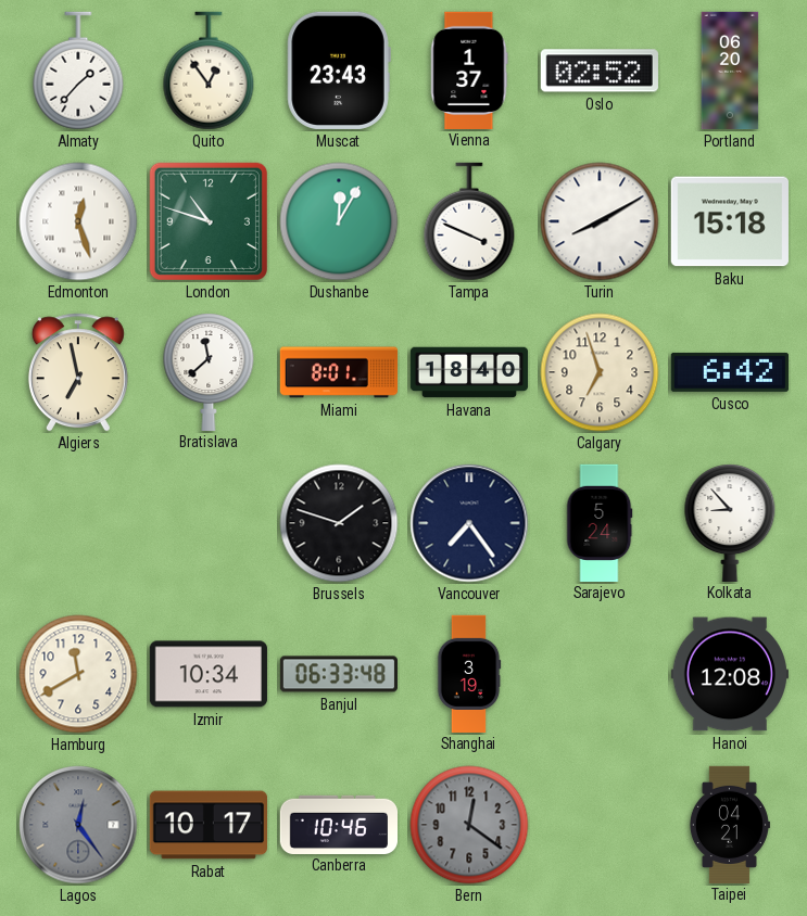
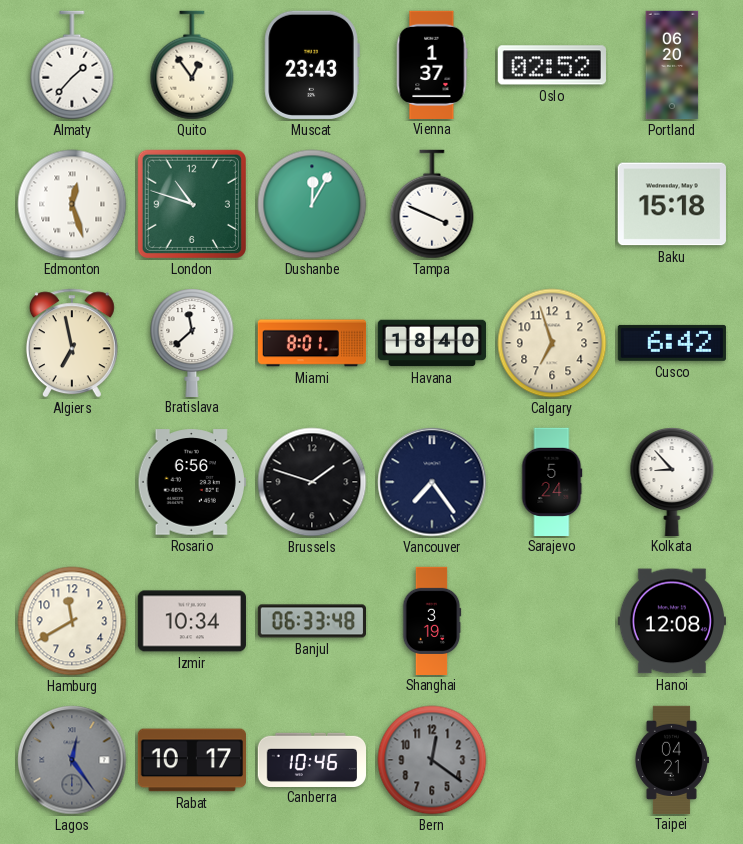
Turin: 8:10 -> none
Rosario: none -> 6:56
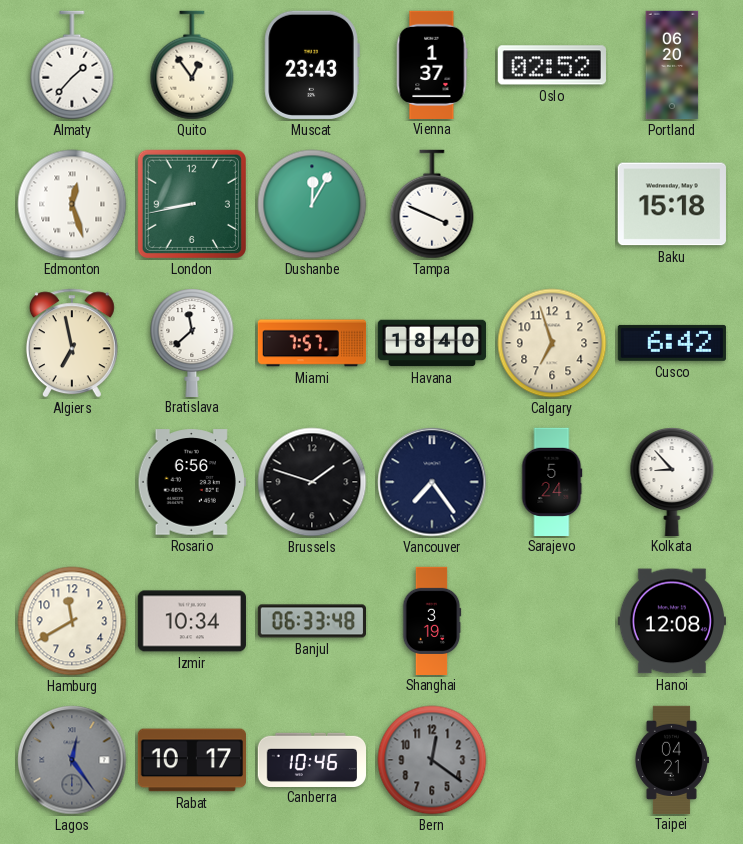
London: 10:48 -> 8:43
Miami: 8:01 -> 7:57
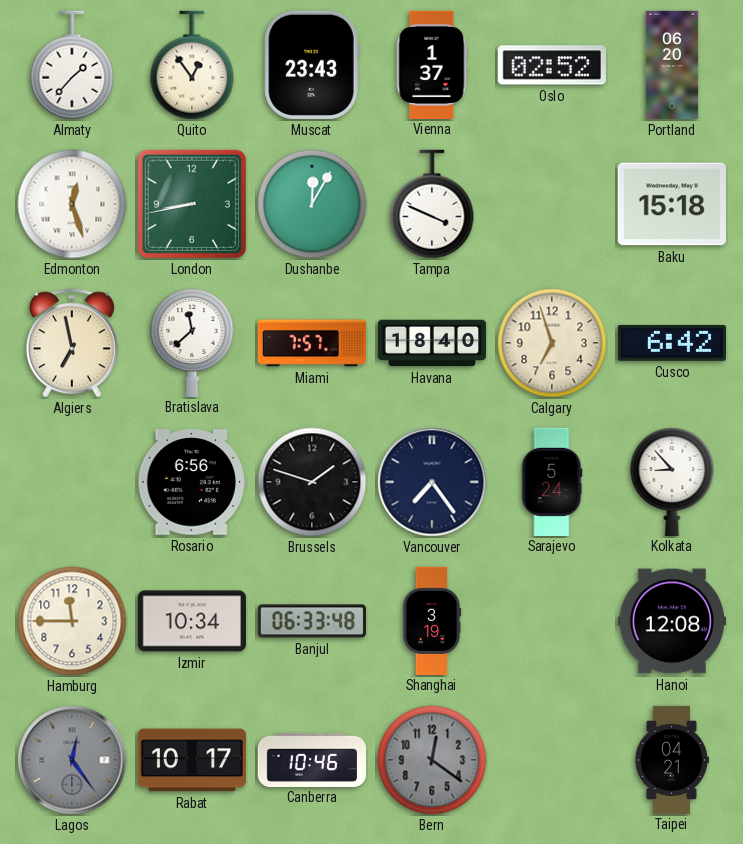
Hamburg: 11:40 -> 11:45
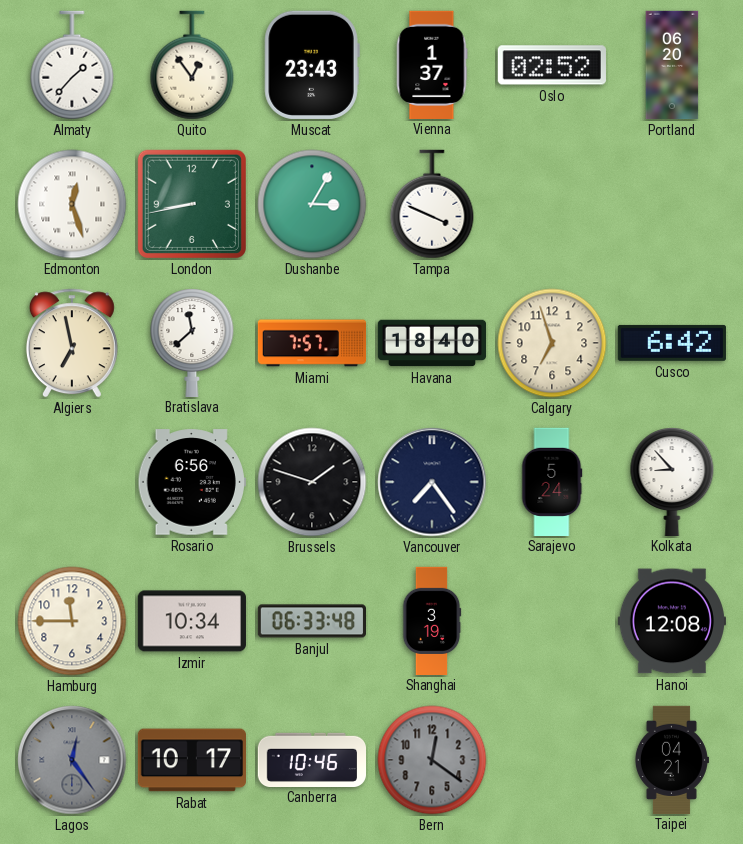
Dushanbe: 12:05 -> 3:05
Baku: 15:18 -> none
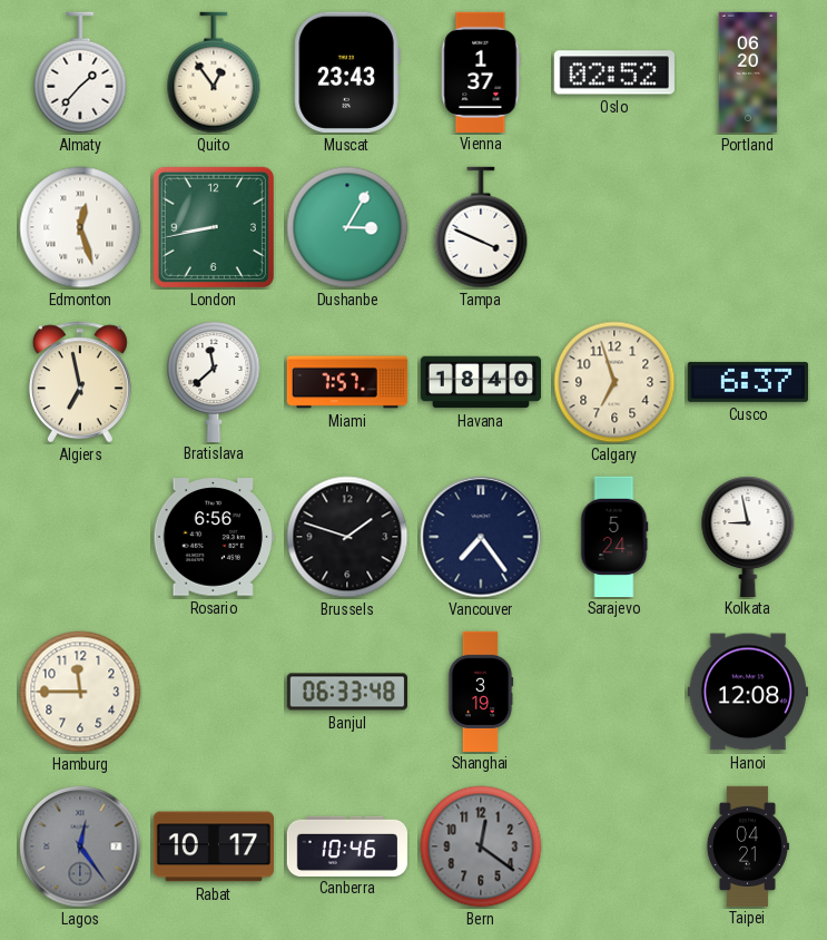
Cusco: 6:42 -> 6:37
Kolkata: 8:53 -> 8:58
Izmir: 10:34 -> none
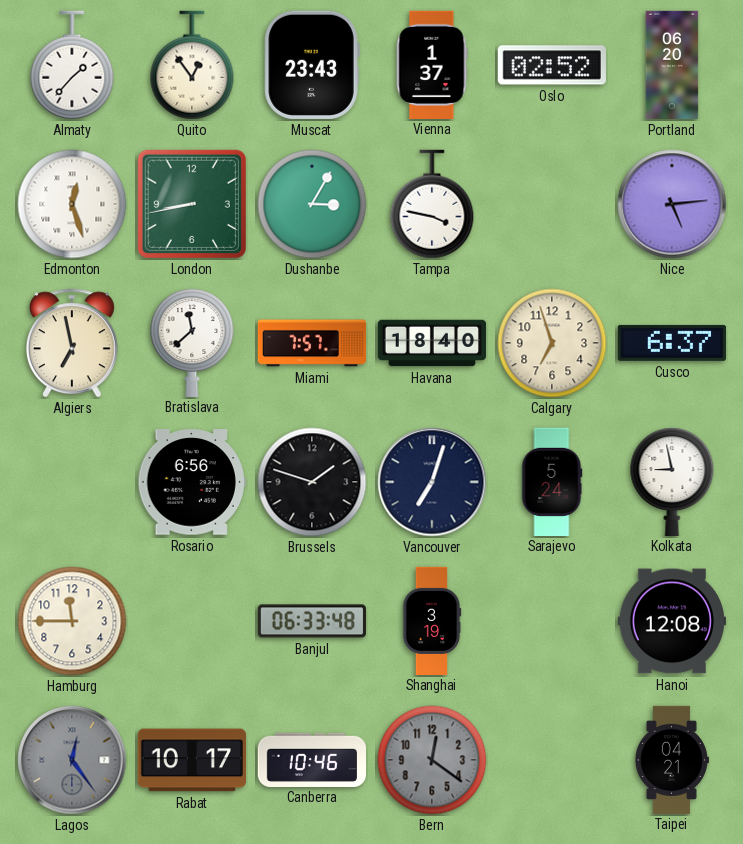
Tampa: 3:49 -> 3:47
Nice: none -> 5:14
Vancouver: 7:24 -> 7:03
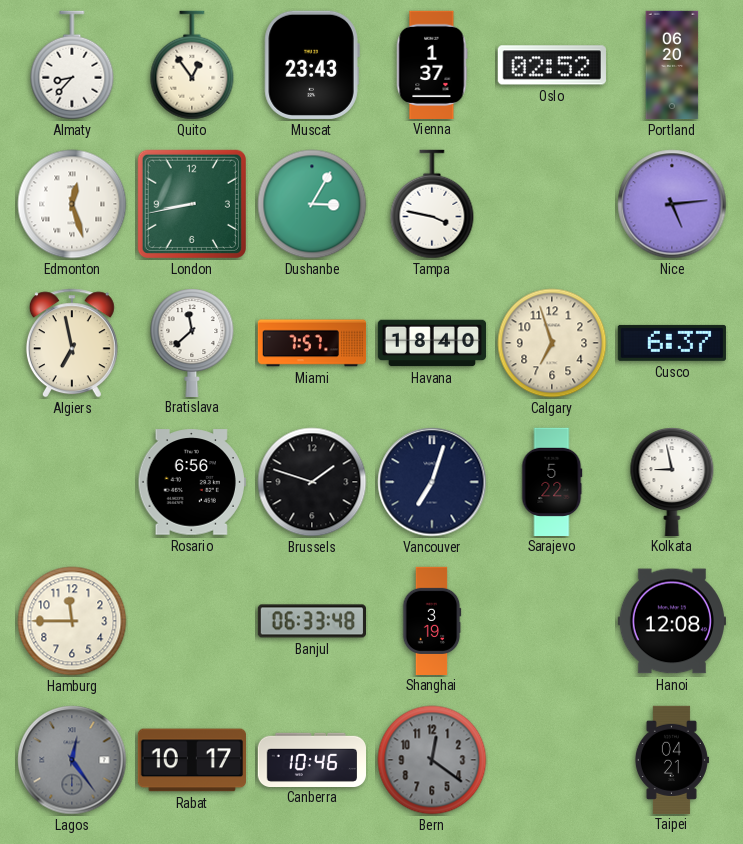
Almaty: 1:37 -> 8:37
Sarajevo: 5:24 -> 5:22
